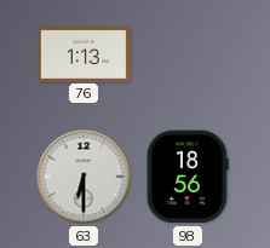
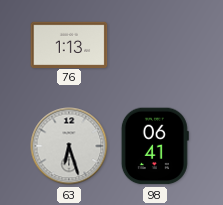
63: 6:30 -> 6:27
98: 18:56 -> 06:41
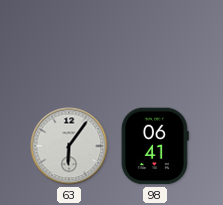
76: 1:13 -> none
63: 6:27 -> 6:06
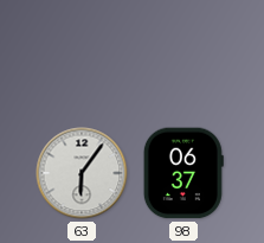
98: 06:41 -> 06:37
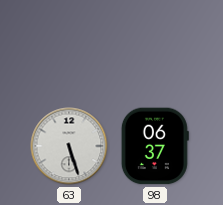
63: 6:06 -> 5:27
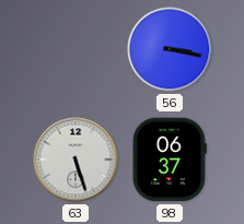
56: none -> 3:17
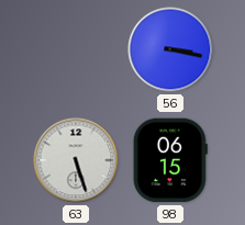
98: 06:37 -> 06:15
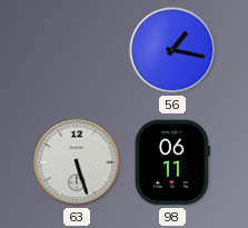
56: 3:17 -> 1:17
98: 06:15 -> 06:11
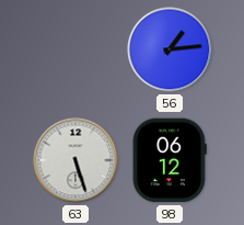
56: 1:17 -> 1:14
98: 06:11 -> 06:12
